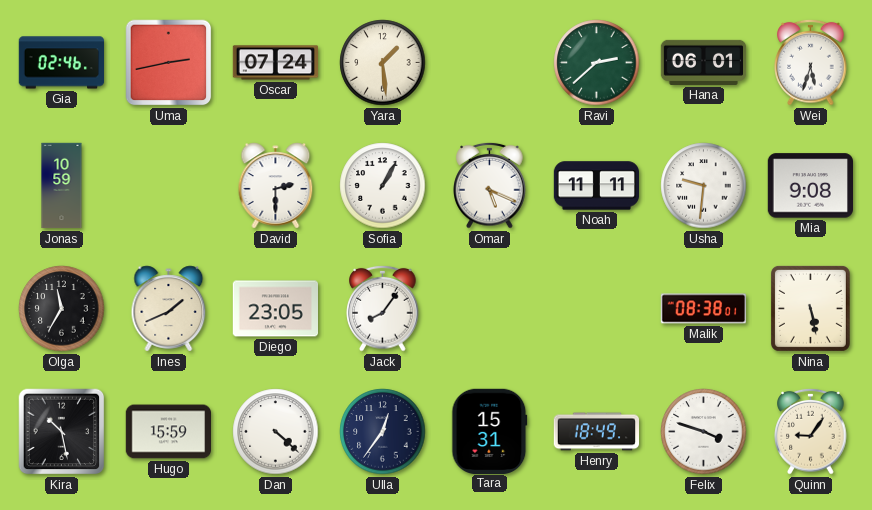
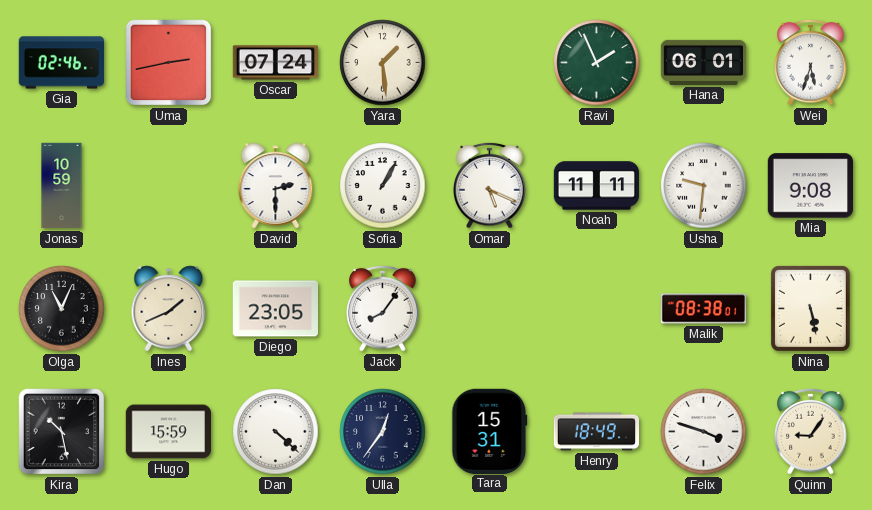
Ravi: 2:38 -> 1:56
Olga: 11:35 -> 11:04
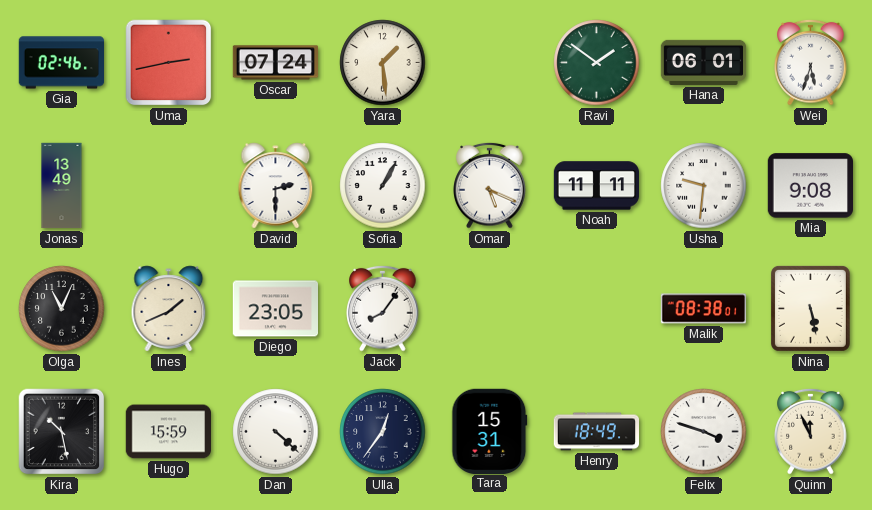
Ravi: 1:56 -> 1:51
Jonas: 10:59 -> 13:49
Quinn: 9:06 -> 11:56
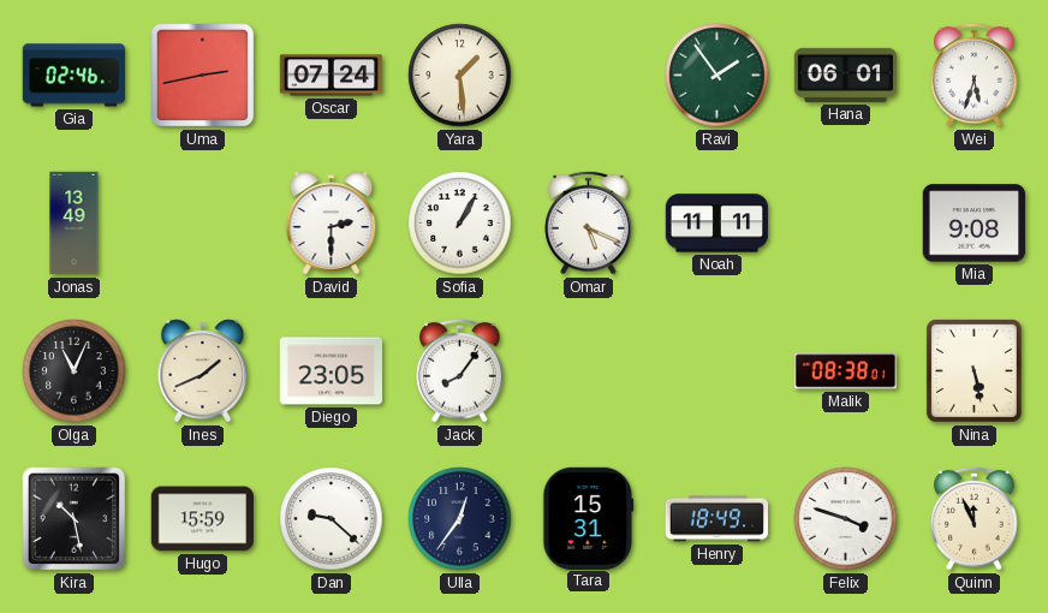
Ravi: 1:51 -> 1:54
Usha: 9:31 -> none
Dan: 4:22 -> 9:22
